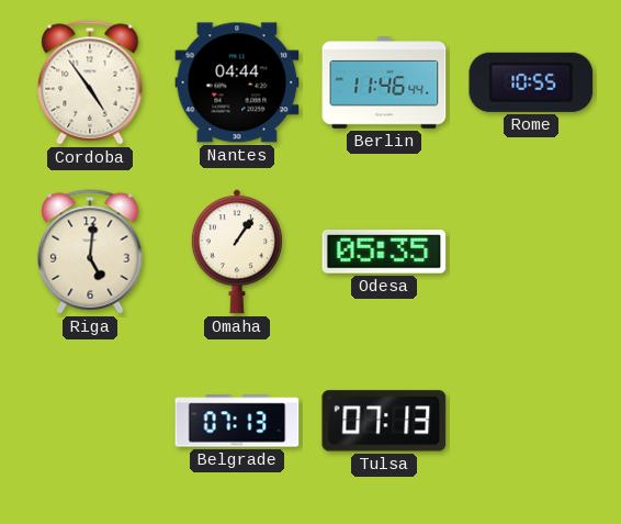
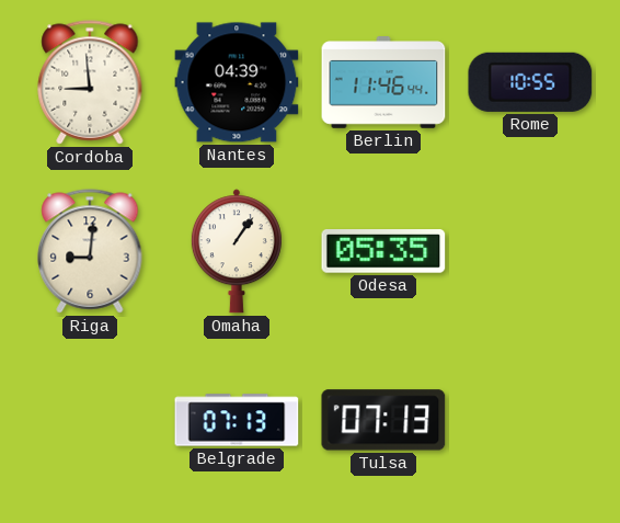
Cordoba: 4:54 -> 8:59
Nantes: 04:44 -> 04:39
Riga: 5:01 -> 9:01
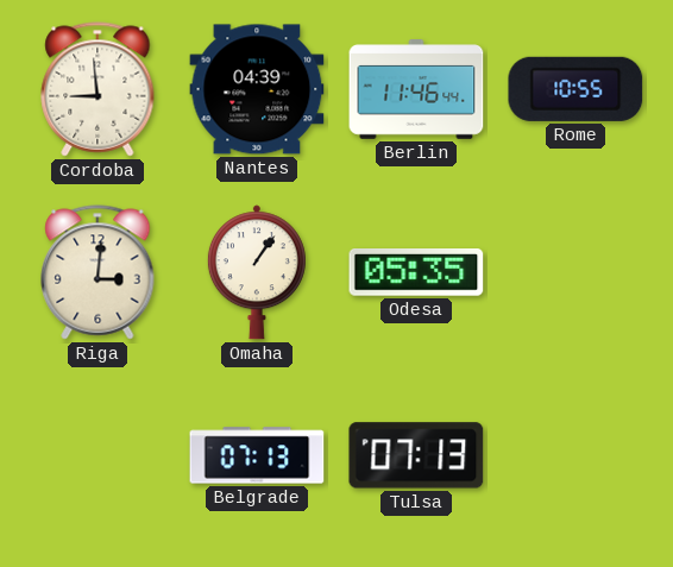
Riga: 9:01 -> 3:01
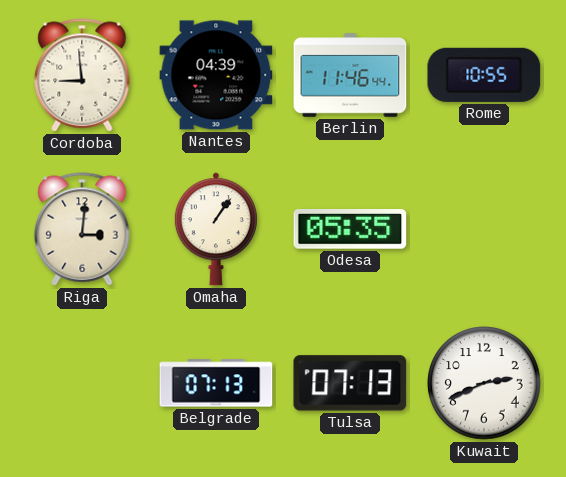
Kuwait: none -> 2:41
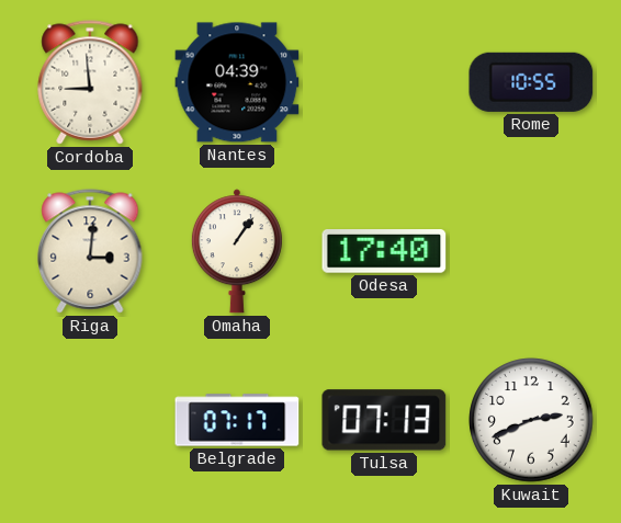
Berlin: 11:46 -> none
Odesa: 05:35 -> 17:40
Belgrade: 07:13 -> 07:17
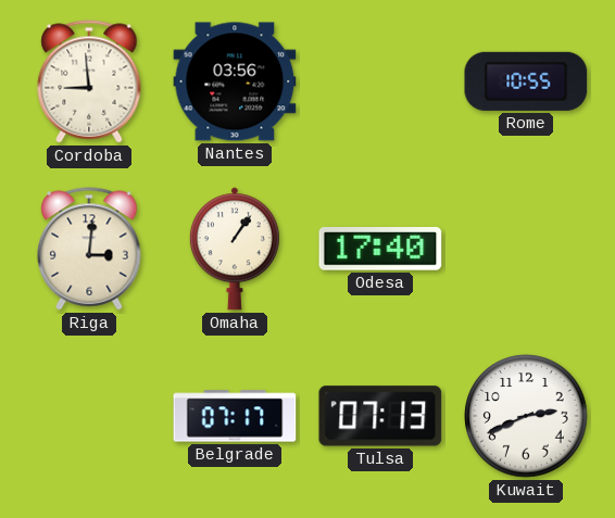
Nantes: 04:39 -> 03:56
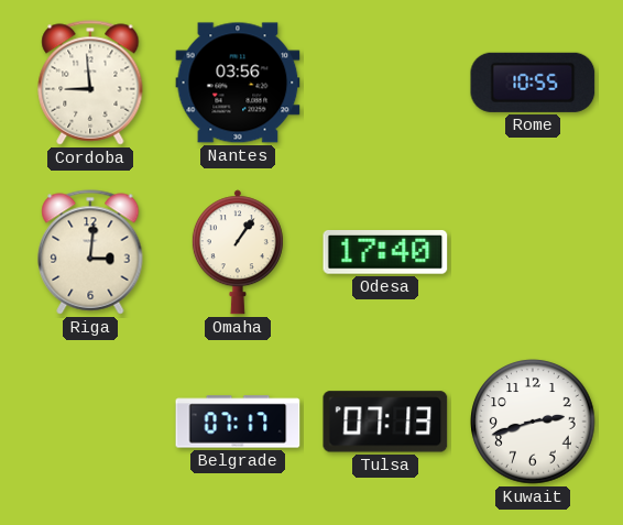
Kuwait: 2:41 -> 2:42
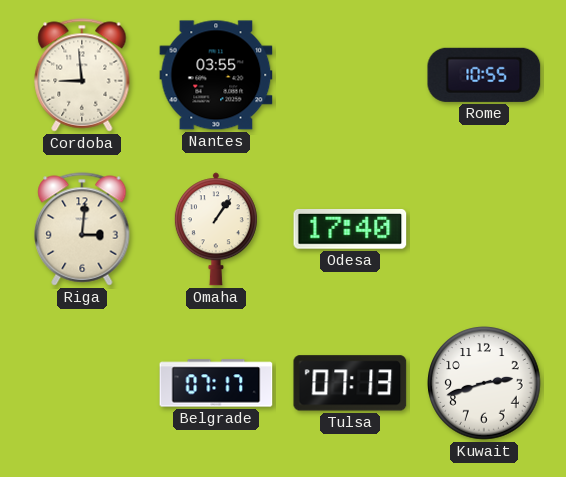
Nantes: 03:56 -> 03:55
